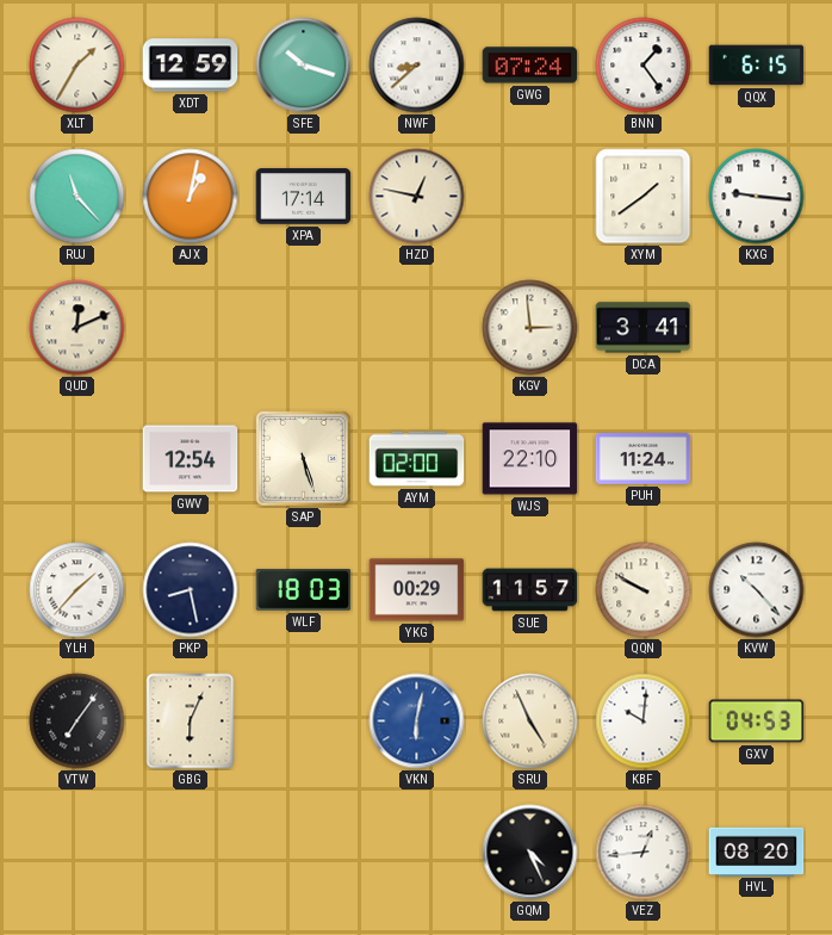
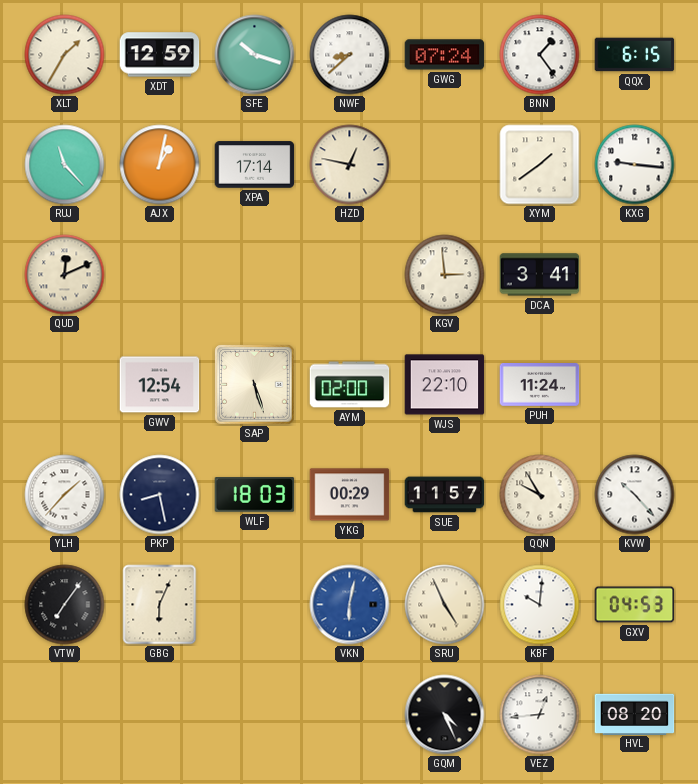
QQN: 9:50 -> 9:55
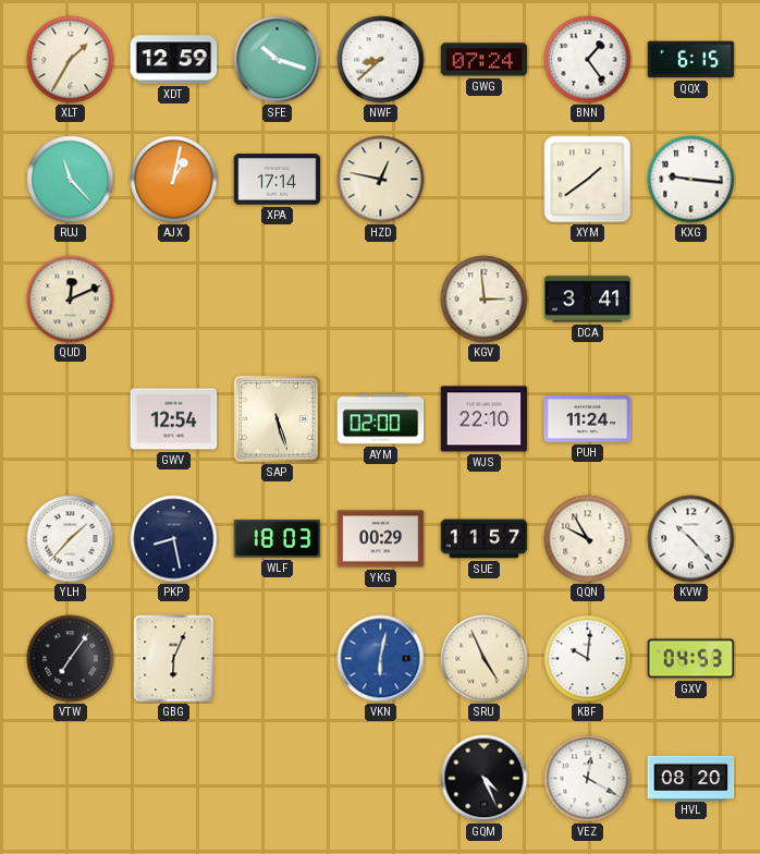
VEZ: 12:44 -> 12:20
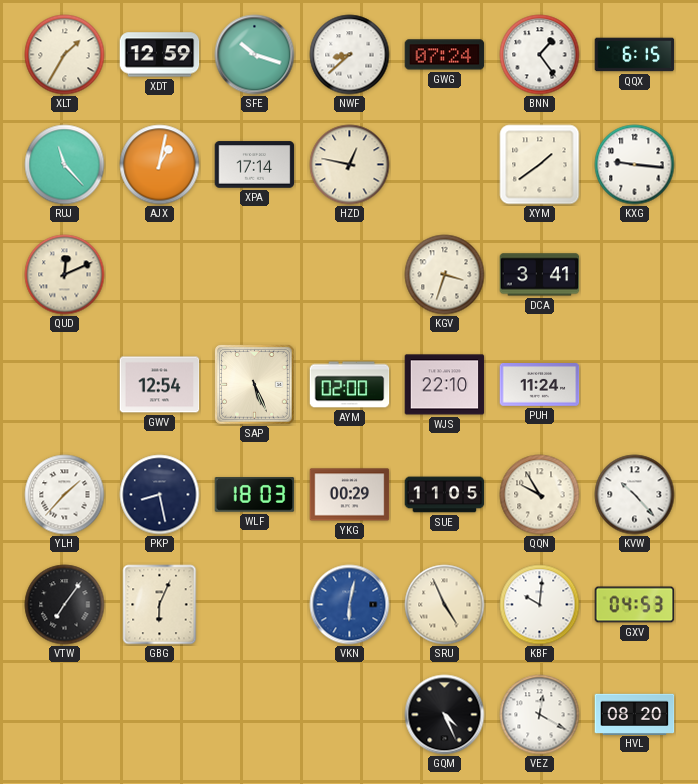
KGV: 2:59 -> 3:33
SAP: 5:27 -> 5:26
SUE: 11:57 -> 11:05
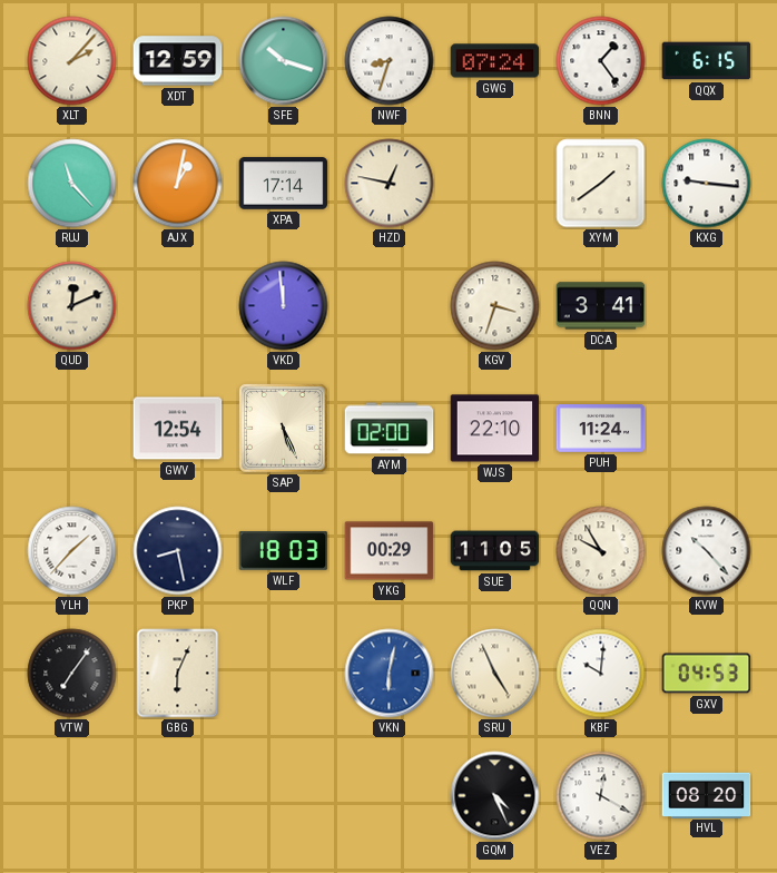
XLT: 1:35 -> 2:07
NWF: 8:38 -> 8:33
VKD: none -> 11:59
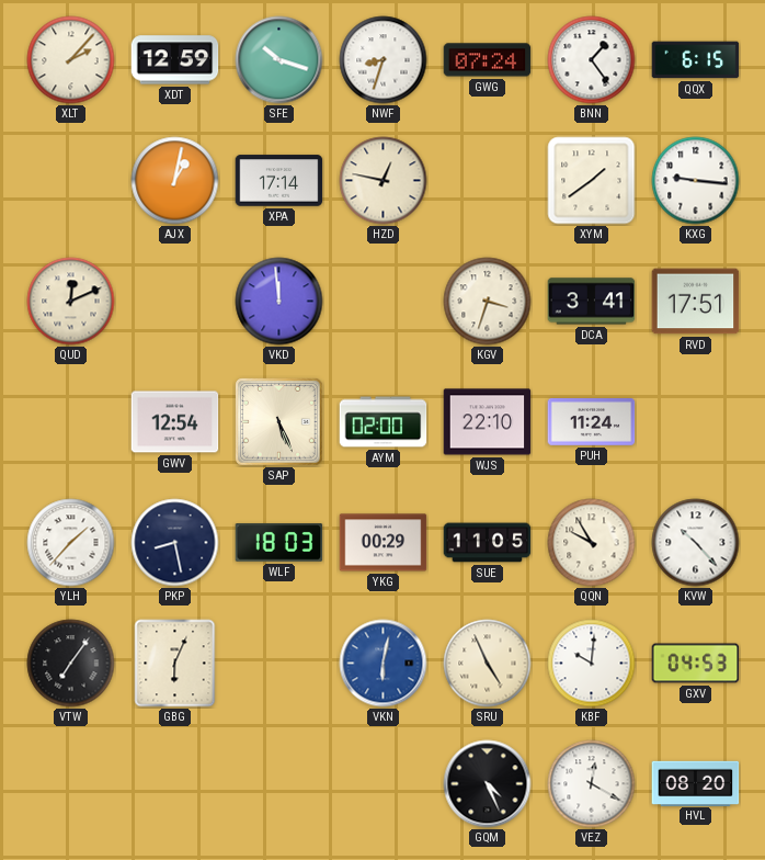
RUJ: 11:23 -> none
RVD: none -> 17:51
